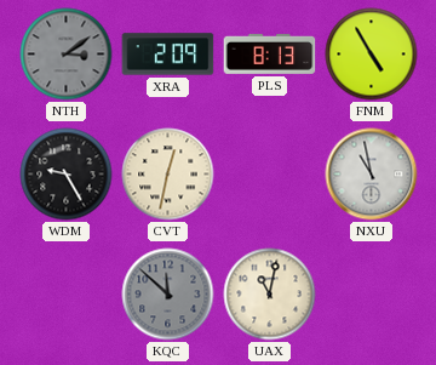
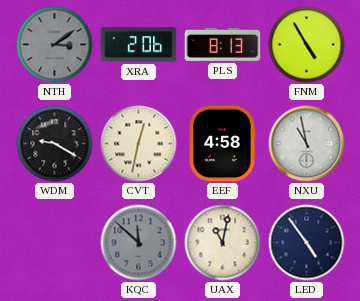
XRA: 2:09 -> 2:06
WDM: 9:25 -> 9:20
EEF: none -> 4:58
LED: none -> 4:54
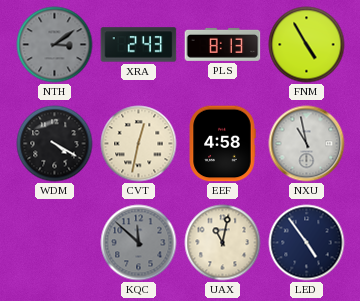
XRA: 2:06 -> 2:43
WDM: 9:20 -> 4:20
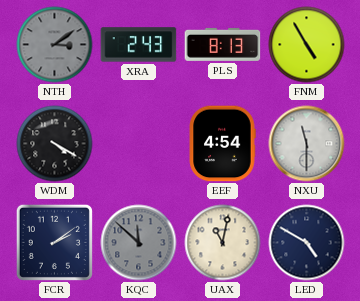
CVT: 12:32 -> none
EEF: 4:58 -> 4:54
NXU: 10:58 -> 11:30
FCR: none -> 2:09
LED: 4:54 -> 4:50
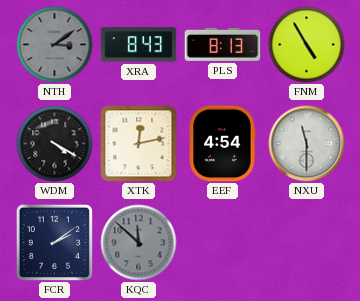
XRA: 2:43 -> 8:43
XTK: none -> 12:13
UAX: 11:02 -> none
LED: 4:50 -> none
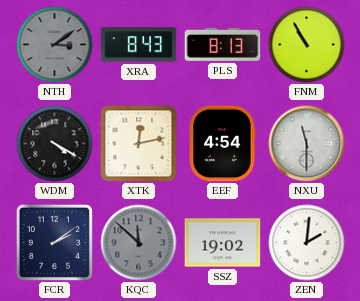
FNM: 4:55 -> 10:55
SSZ: none -> 19:02
ZEN: none -> 2:01
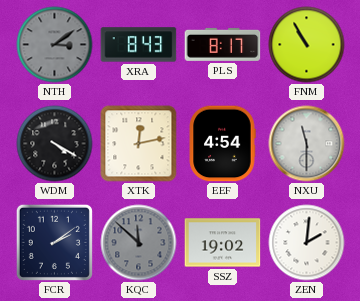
PLS: 8:13 -> 8:17
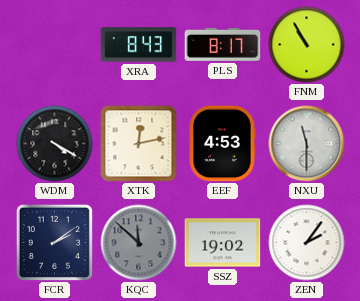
NTH: 3:09 -> none
EEF: 4:54 -> 4:53
ZEN: 2:01 -> 2:06
